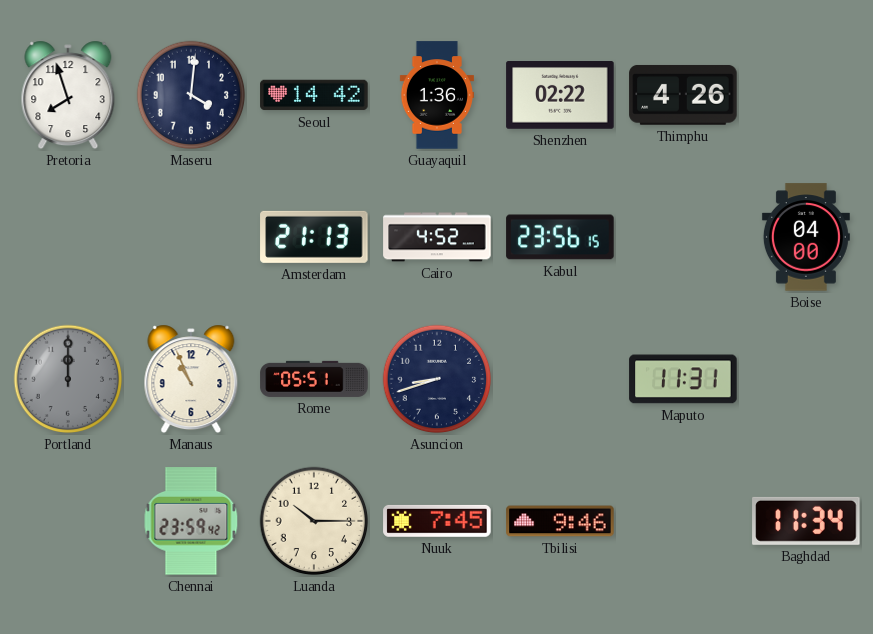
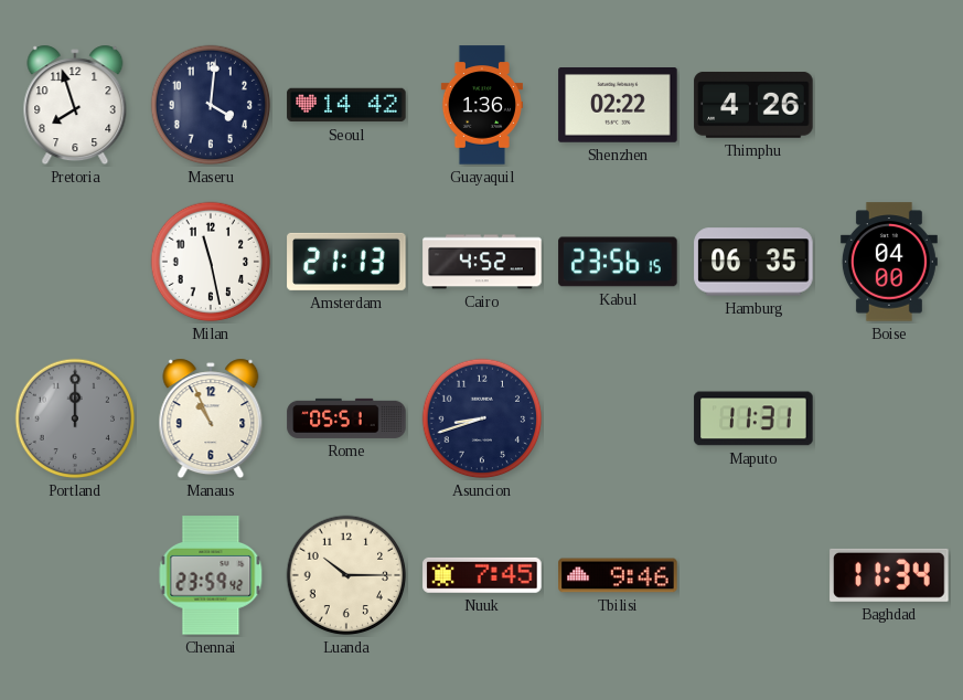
Milan: none -> 11:28
Hamburg: none -> 06:35
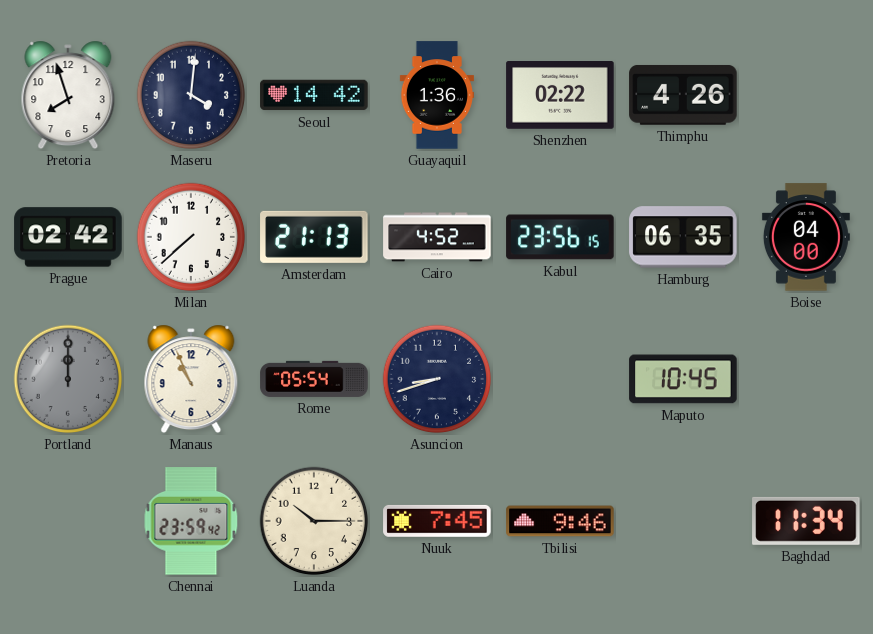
Prague: none -> 02:42
Milan: 11:28 -> 7:38
Rome: 05:51 -> 05:54
Maputo: 11:31 -> 10:45
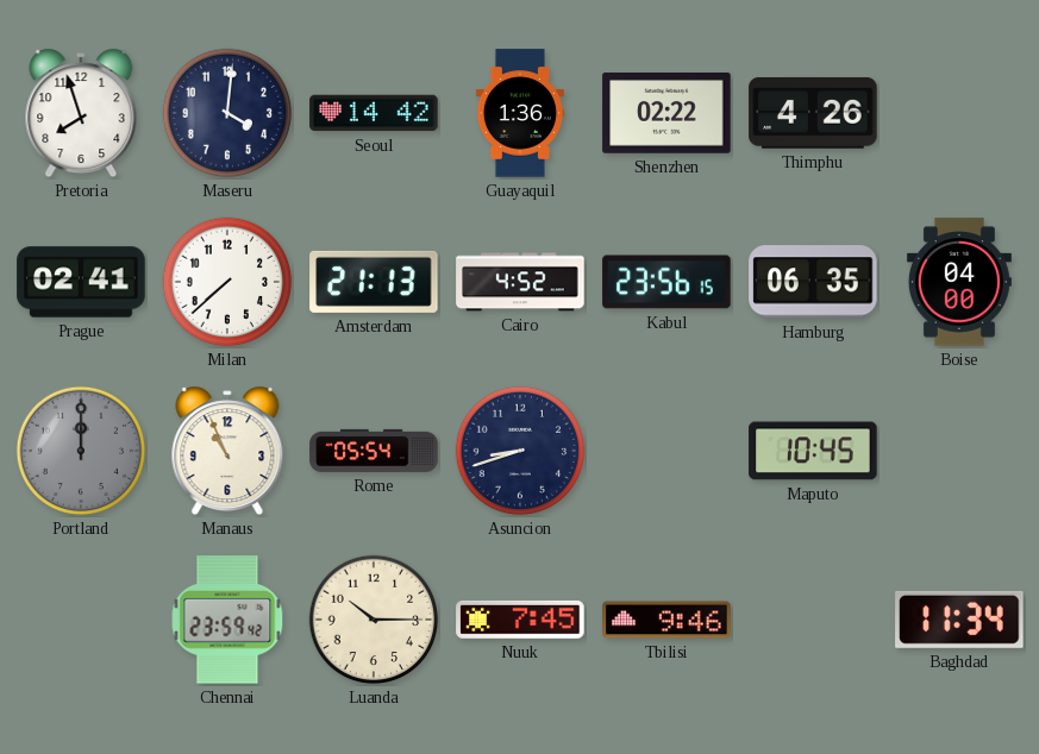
Prague: 02:42 -> 02:41
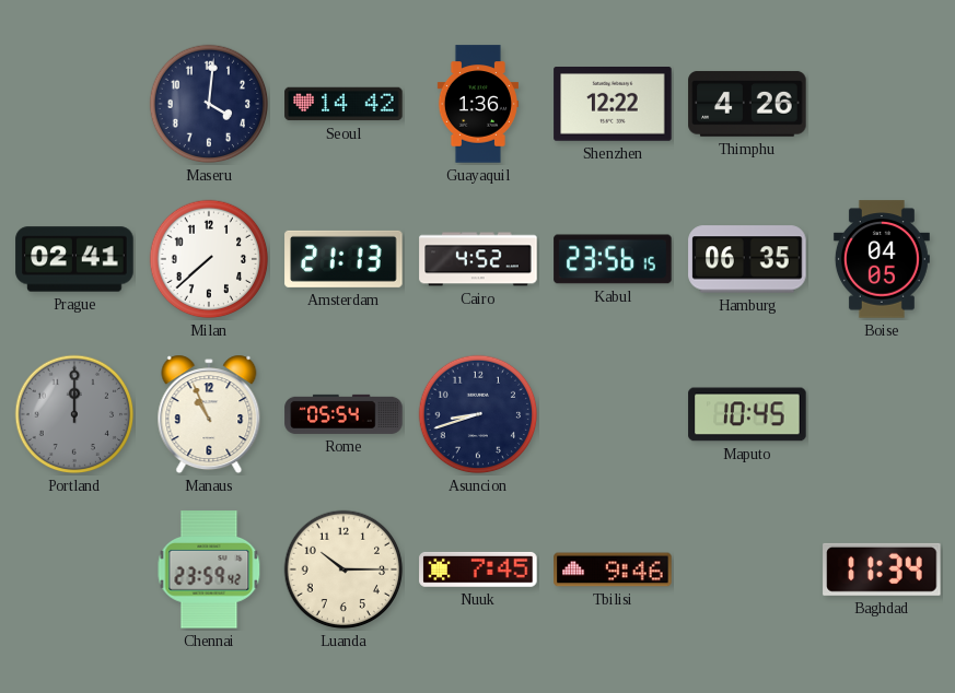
Pretoria: 7:57 -> none
Shenzhen: 02:22 -> 12:22
Boise: 04:00 -> 04:05
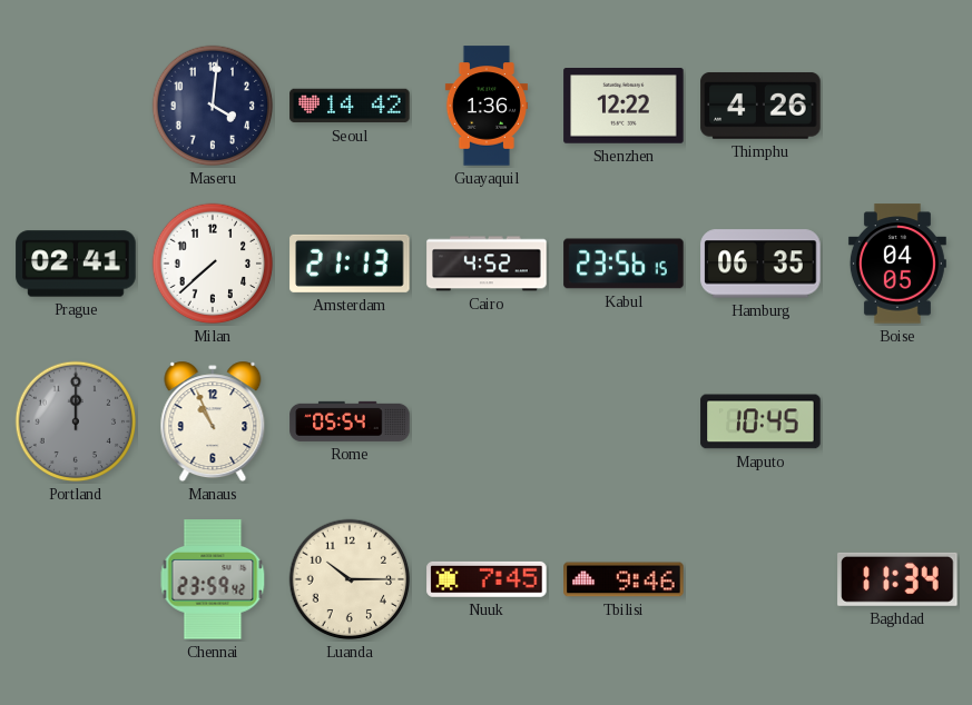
Asuncion: 8:42 -> none
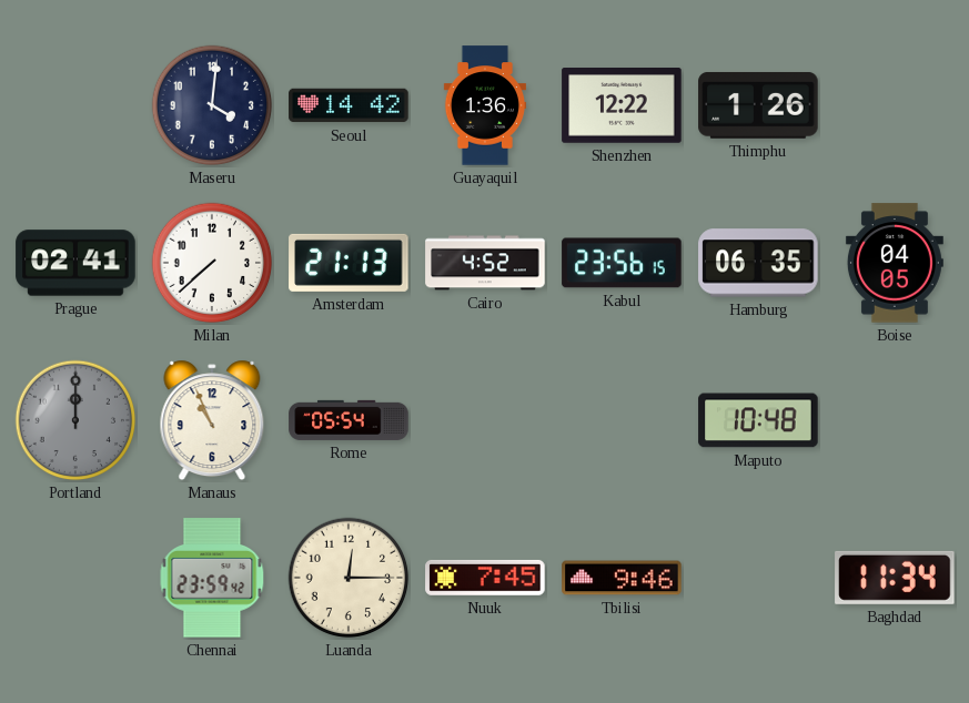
Thimphu: 4:26 -> 1:26
Maputo: 10:45 -> 10:48
Luanda: 10:15 -> 12:15
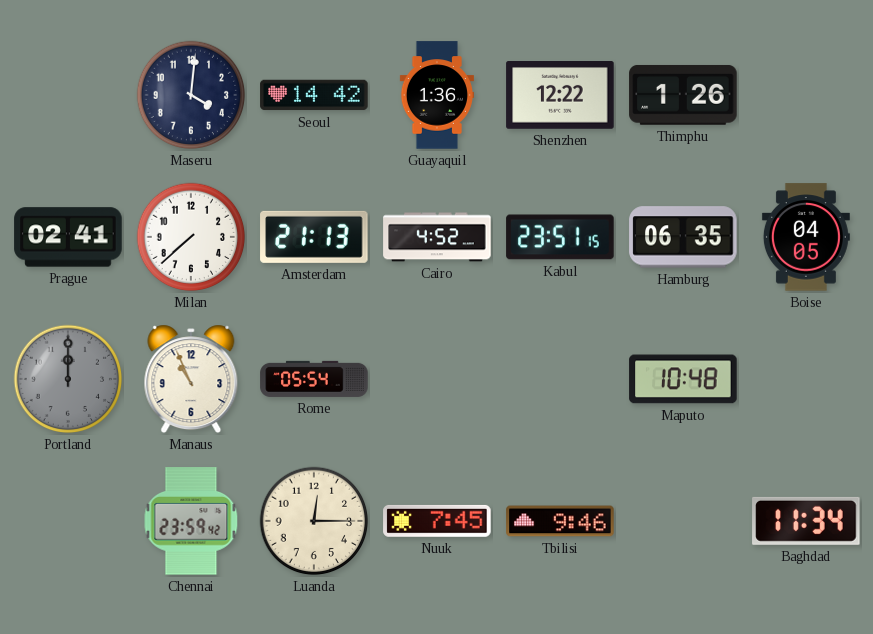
Kabul: 23:56 -> 23:51
